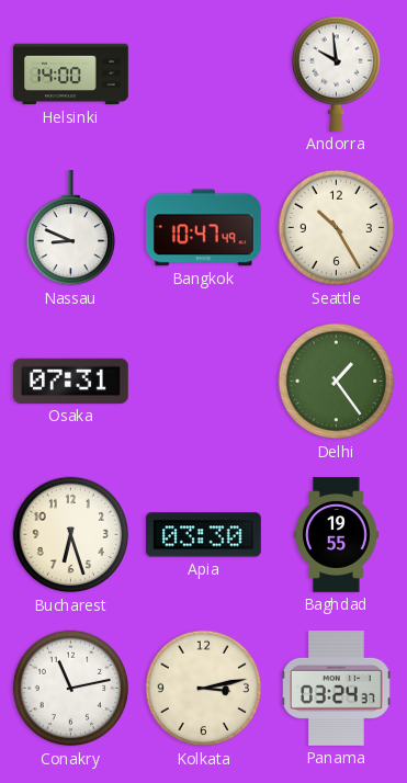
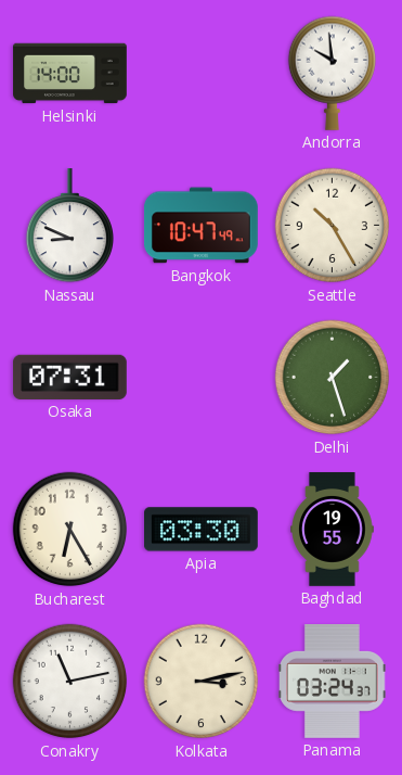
Delhi: 1:24 -> 1:27
Bucharest: 6:27 -> 6:25
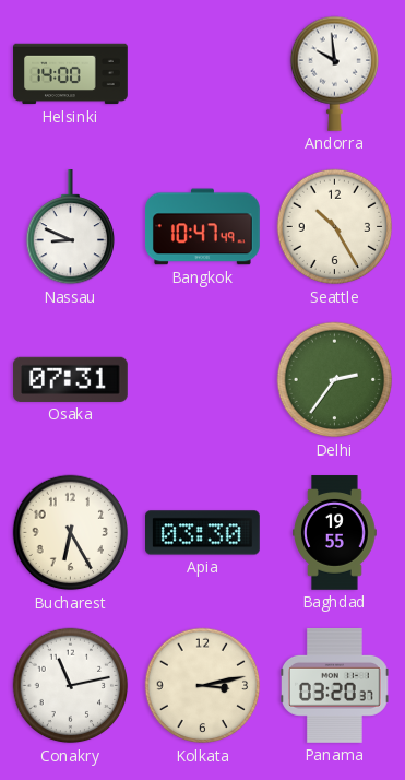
Delhi: 1:27 -> 2:36
Panama: 03:24 -> 03:20
